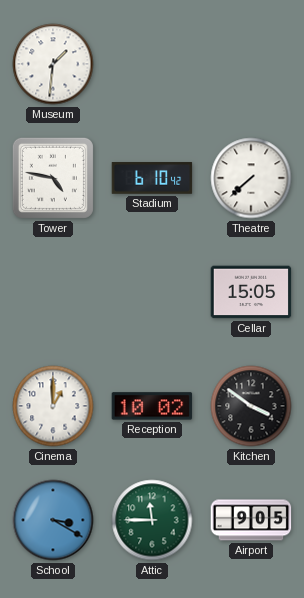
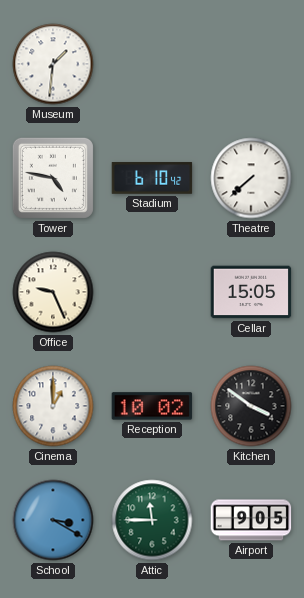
Office: none -> 9:26
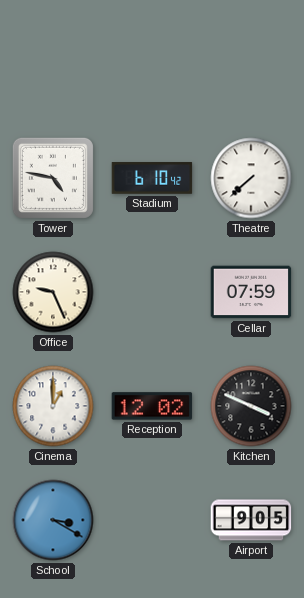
Museum: 1:31 -> none
Cellar: 15:05 -> 07:59
Reception: 10:02 -> 12:02
Kitchen: 3:51 -> 3:49
Attic: 11:45 -> none
